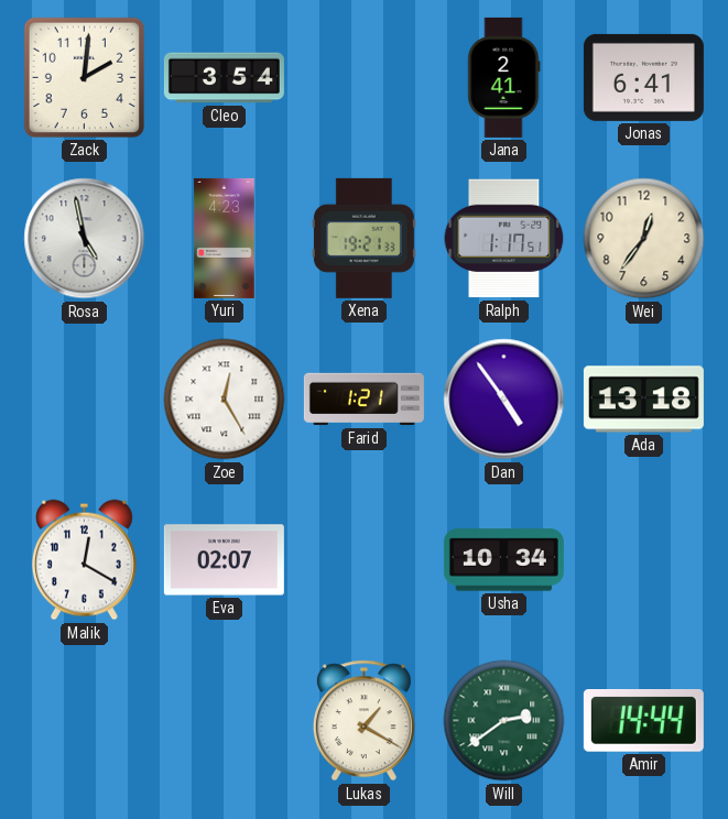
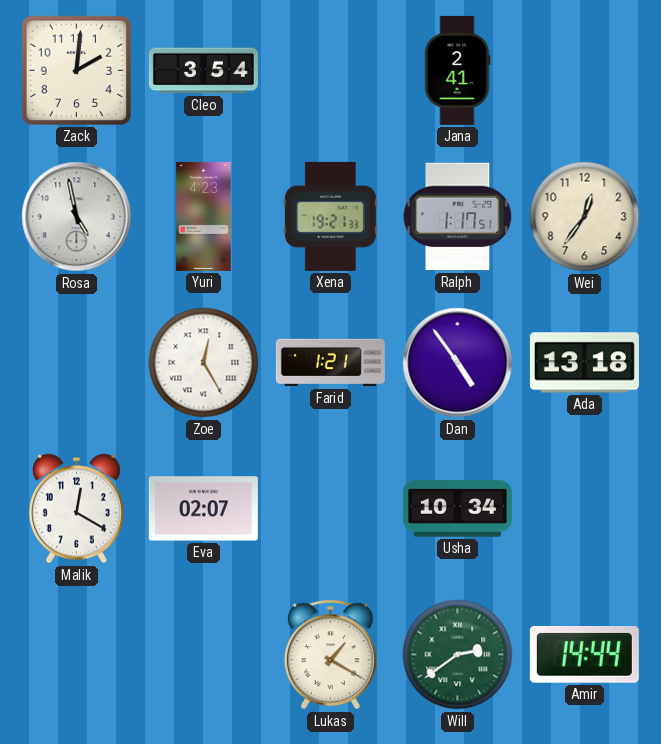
Jonas: 6:41 -> none
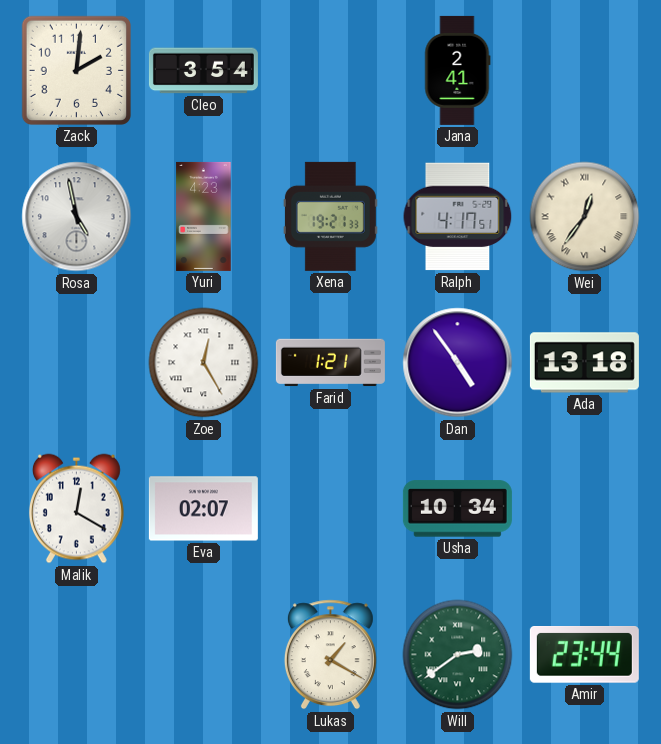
Ralph: 1:17 -> 4:17
Wei numerals: Arabic -> Roman
Amir: 14:44 -> 23:44
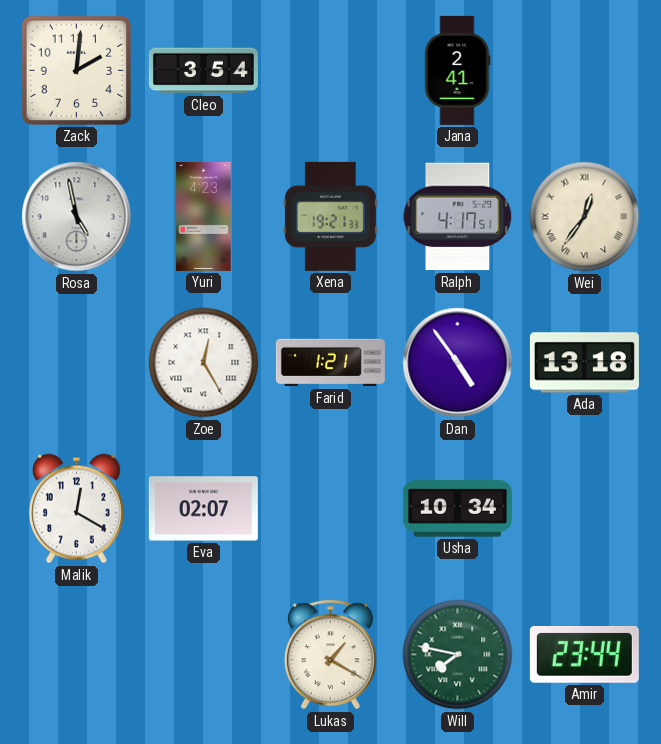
Will: 2:39 -> 7:47
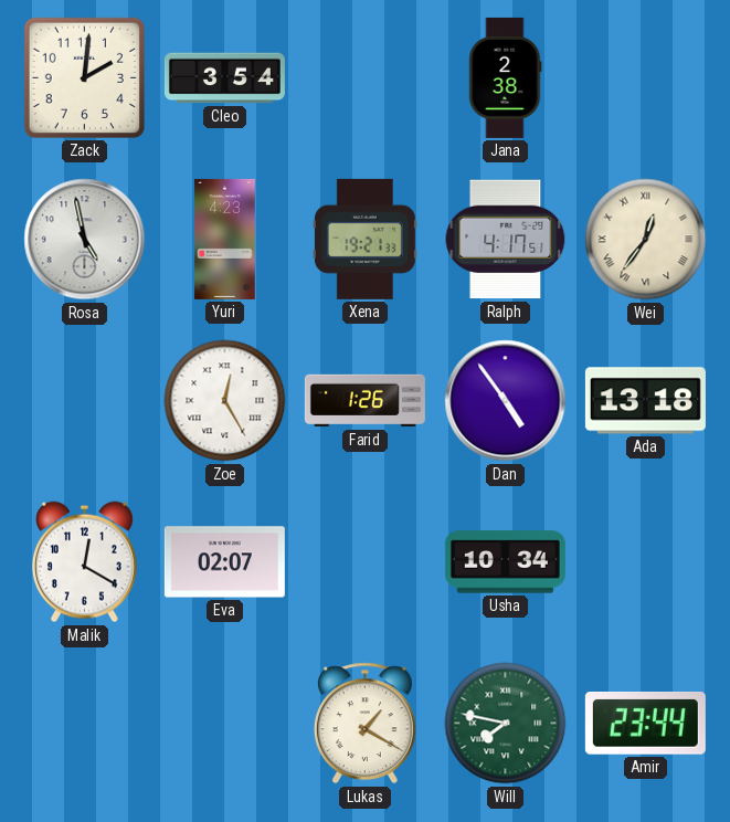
Jana: 2:41 -> 2:38
Farid: 1:21 -> 1:26
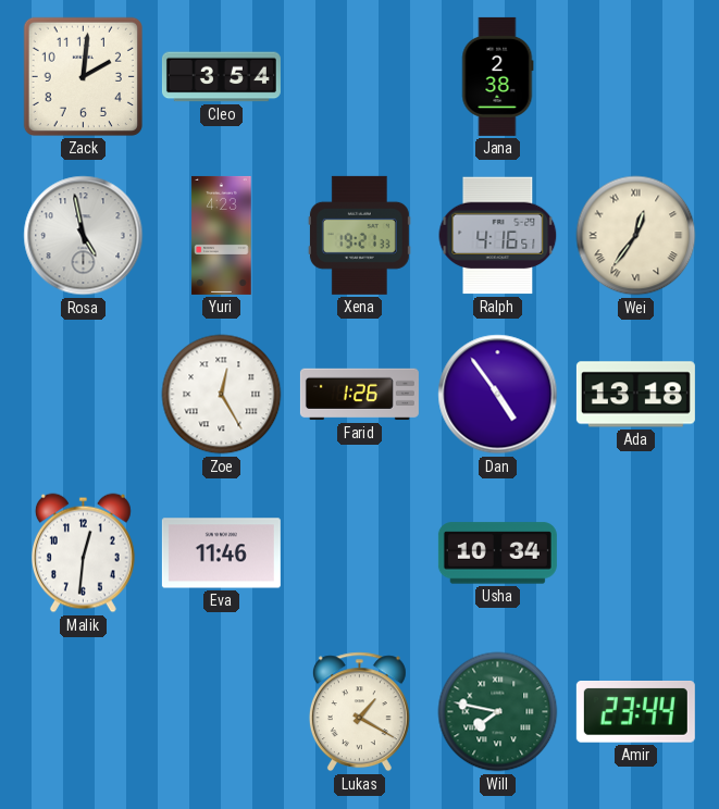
Ralph: 4:17 -> 4:16
Malik: 12:20 -> 12:31
Eva: 02:07 -> 11:46
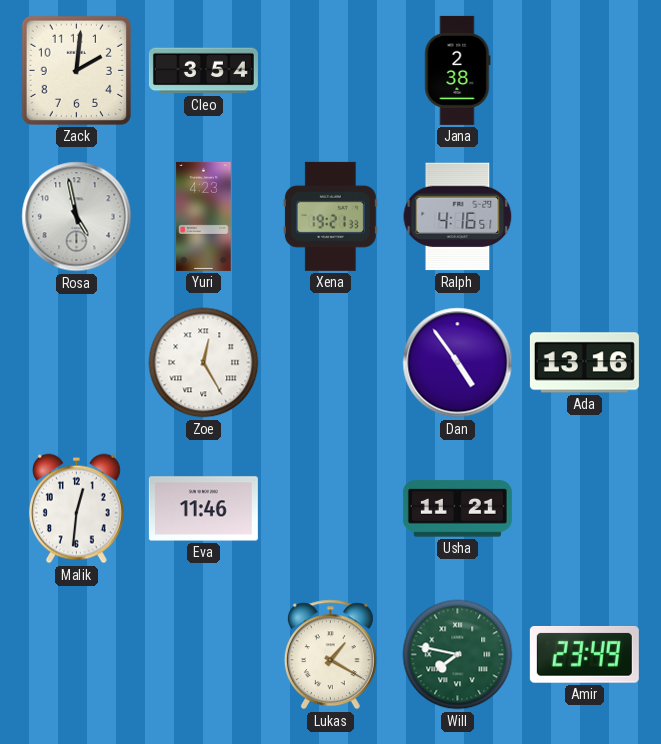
Wei: 12:36 -> none
Farid: 1:26 -> none
Ada: 13:18 -> 13:16
Usha: 10:34 -> 11:21
Amir: 23:44 -> 23:49
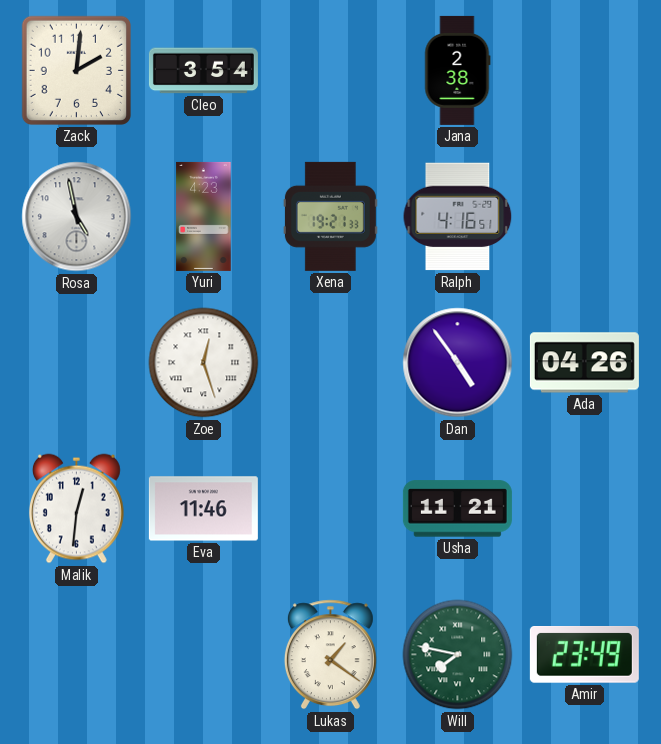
Zoe: 12:25 -> 12:27
Ada: 13:16 -> 04:26
Lukas: 1:20 -> 1:21
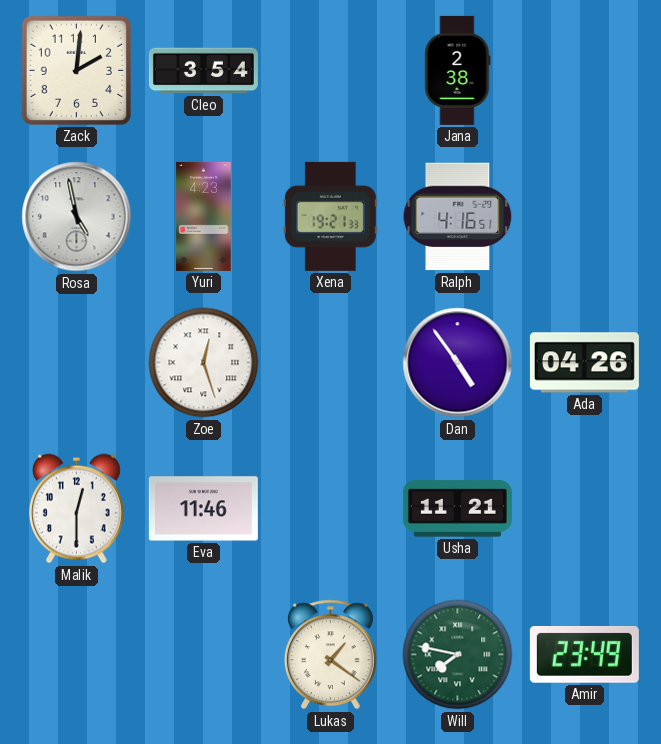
Malik: 12:31 -> 12:30
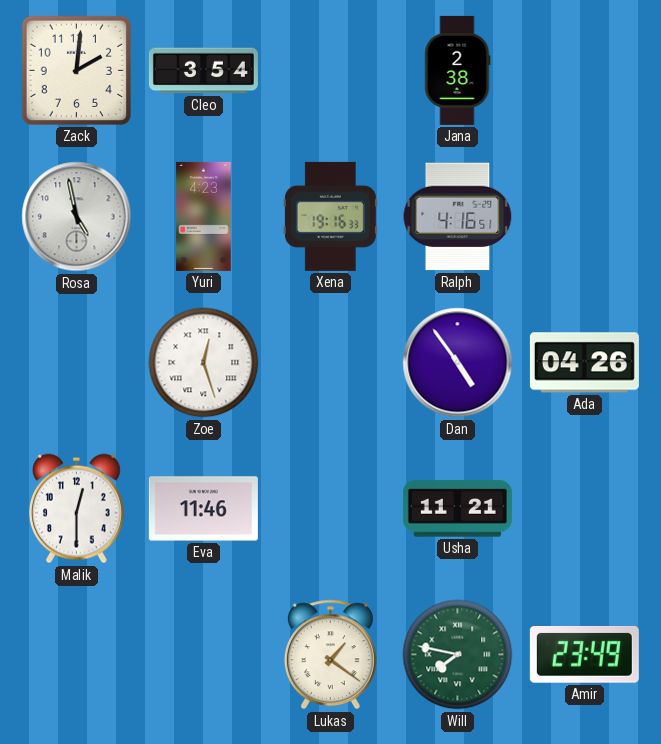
Xena: 19:21 -> 19:16
